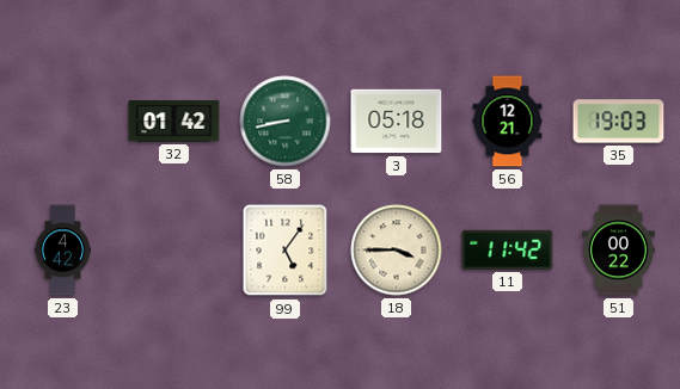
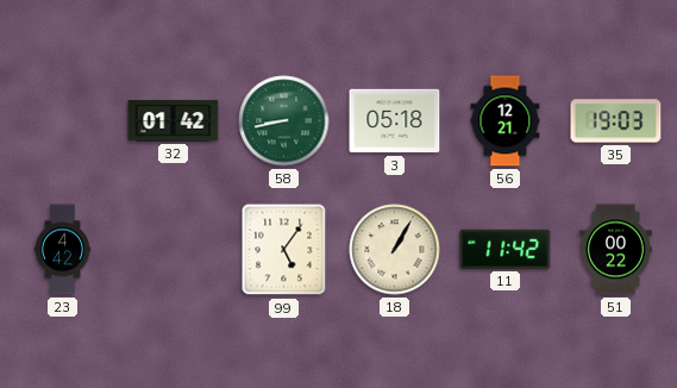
18: 3:45 -> 1:05
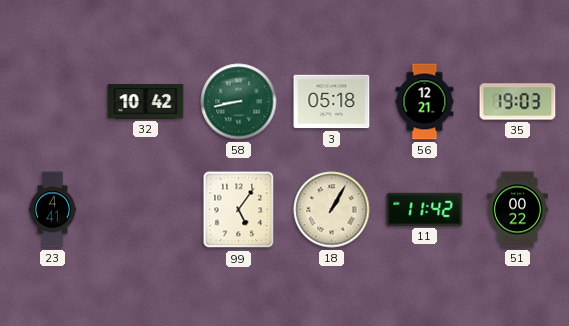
32: 01:42 -> 10:42
23: 4:42 -> 4:41
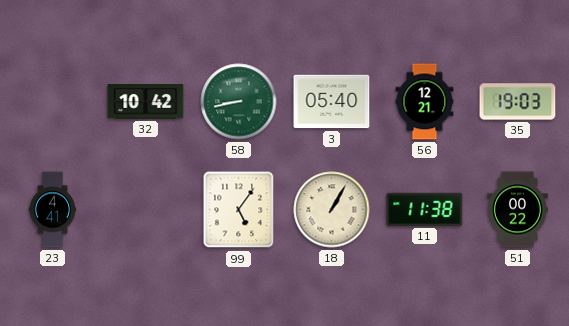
3: 05:18 -> 05:40
11: 11:42 -> 11:38
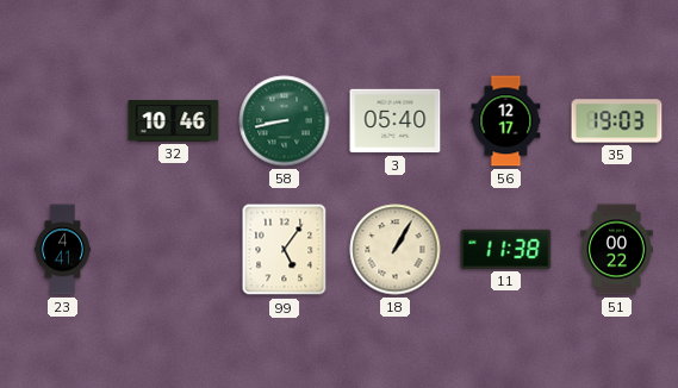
32: 10:42 -> 10:46
56: 12:21 -> 12:17
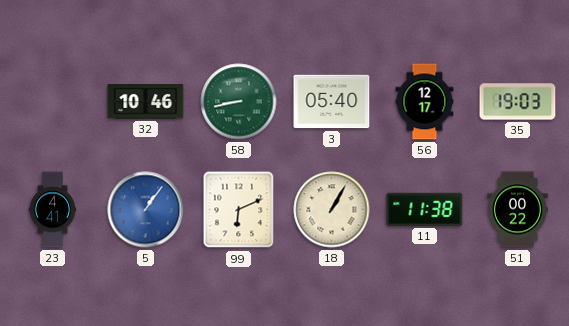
5: none -> 1:06
99: 5:06 -> 6:11
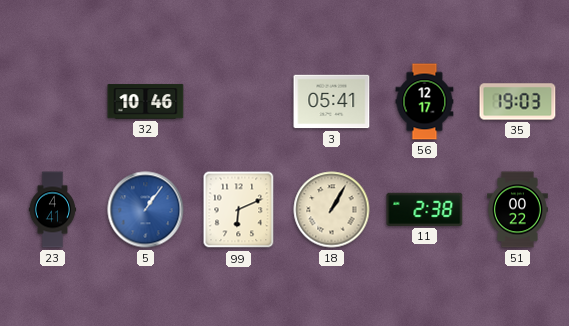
58: 8:43 -> none
3: 05:40 -> 05:41
11: 11:38 -> 2:38
